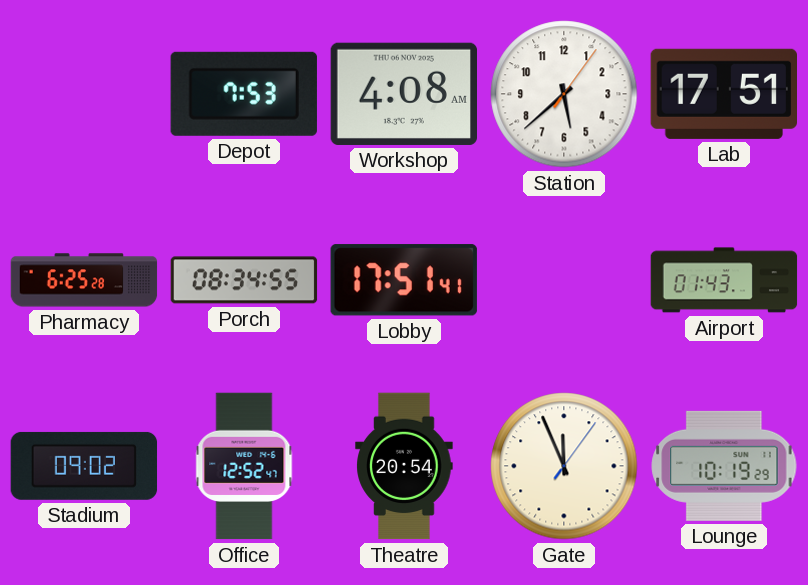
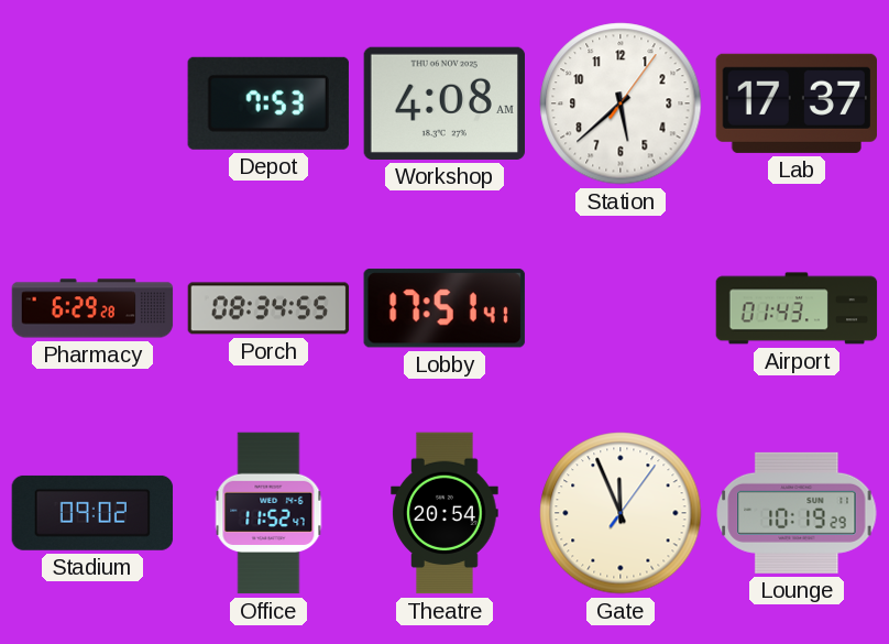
Lab: 17:51 -> 17:37
Pharmacy: 6:25 -> 6:29
Office: 12:52 -> 11:52
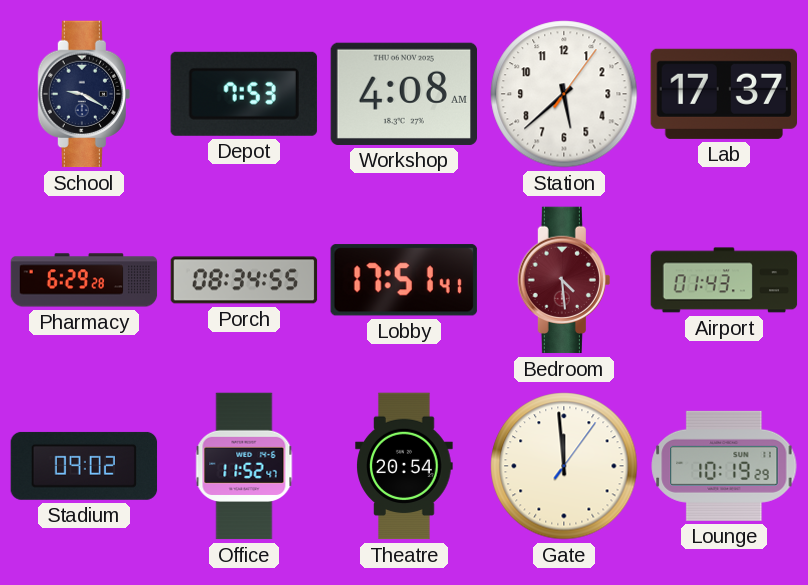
School: none -> 9:20
Bedroom: none -> 4:29
Gate: 11:56 -> 11:59
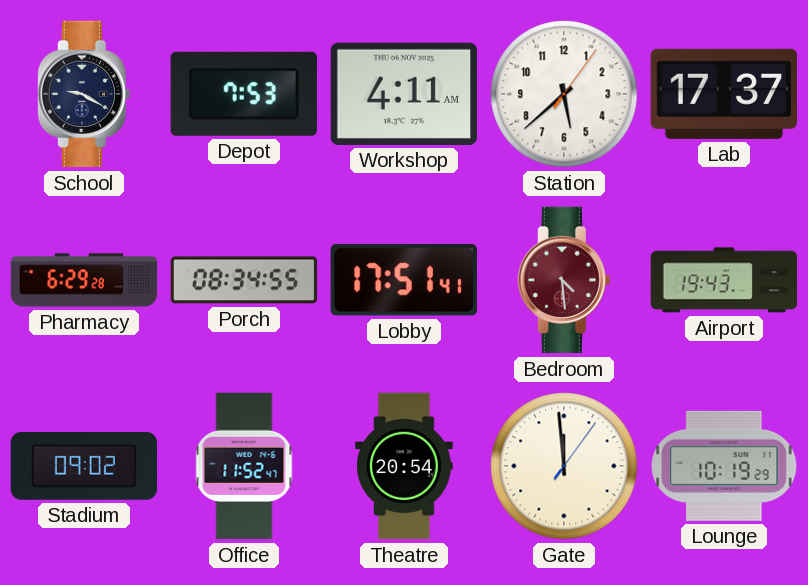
Workshop: 4:08 -> 4:11
Airport: 01:43 -> 19:43
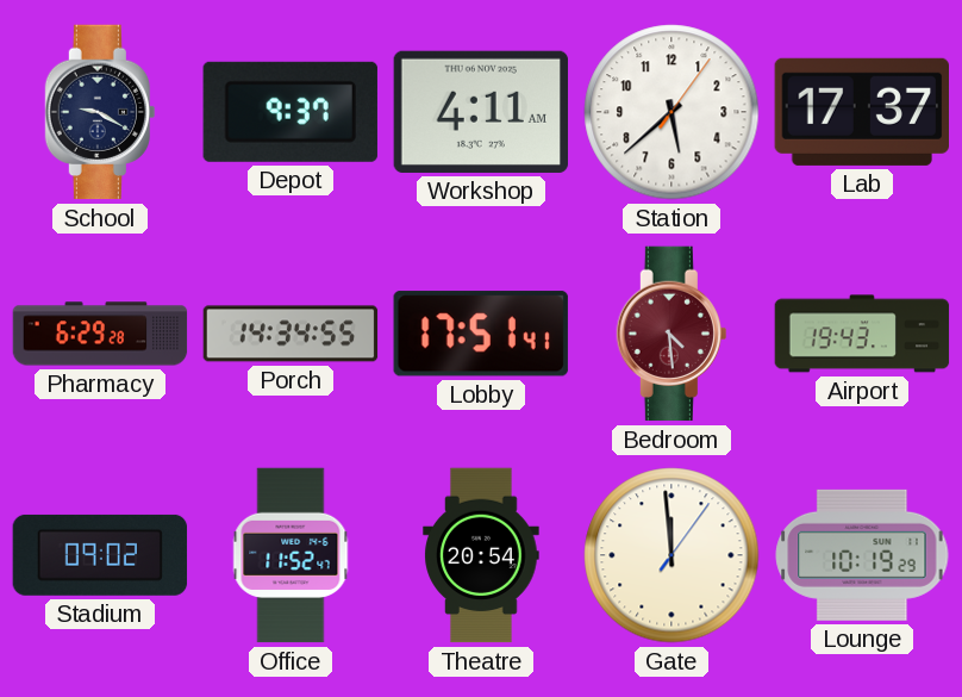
Depot: 7:53 -> 9:37
Porch: 08:34 -> 14:34
